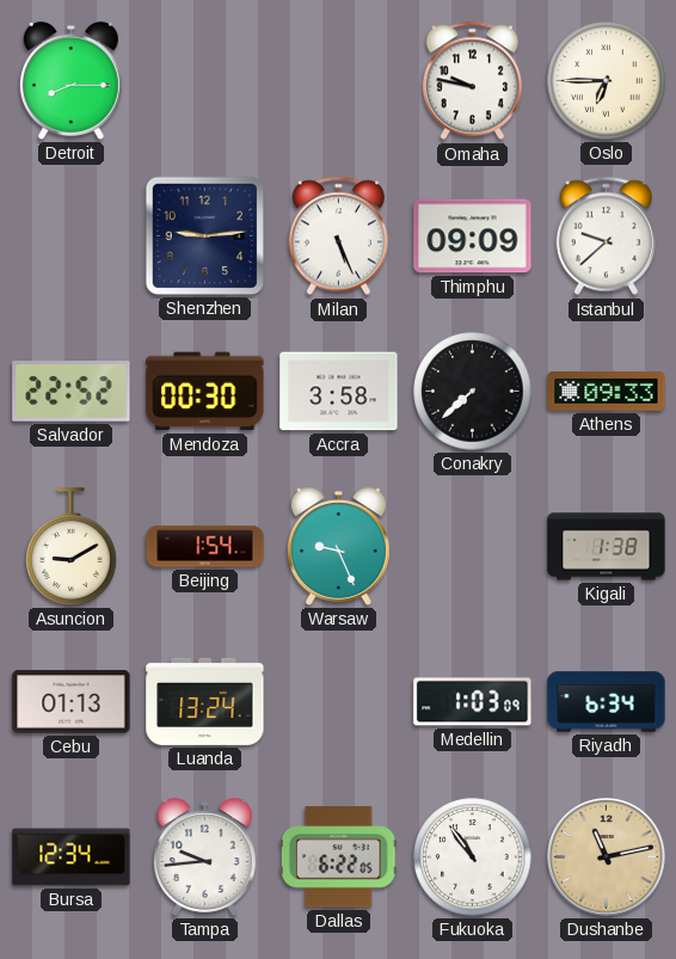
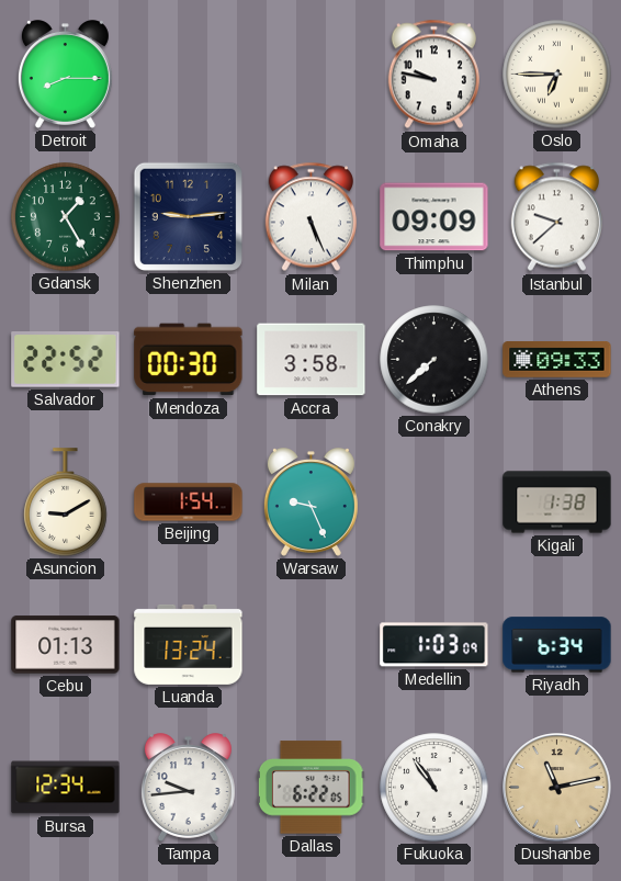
Gdansk: none -> 1:25
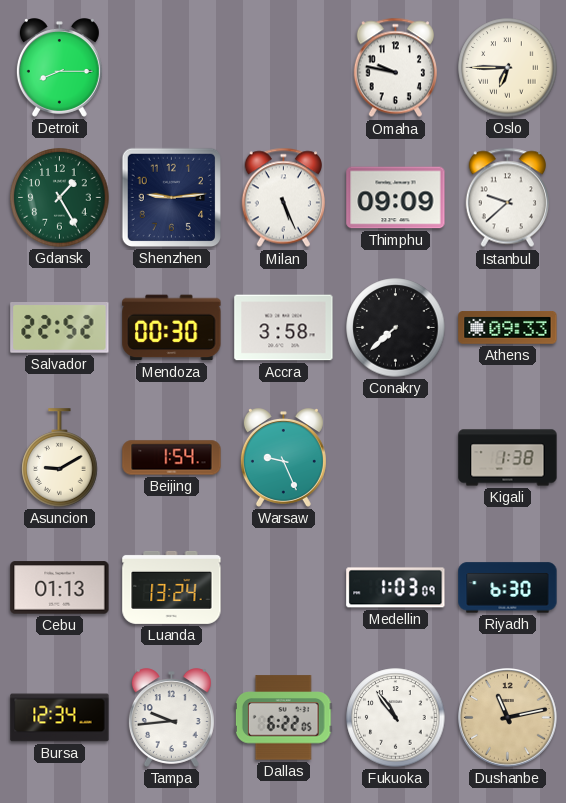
Riyadh: 6:34 -> 6:30
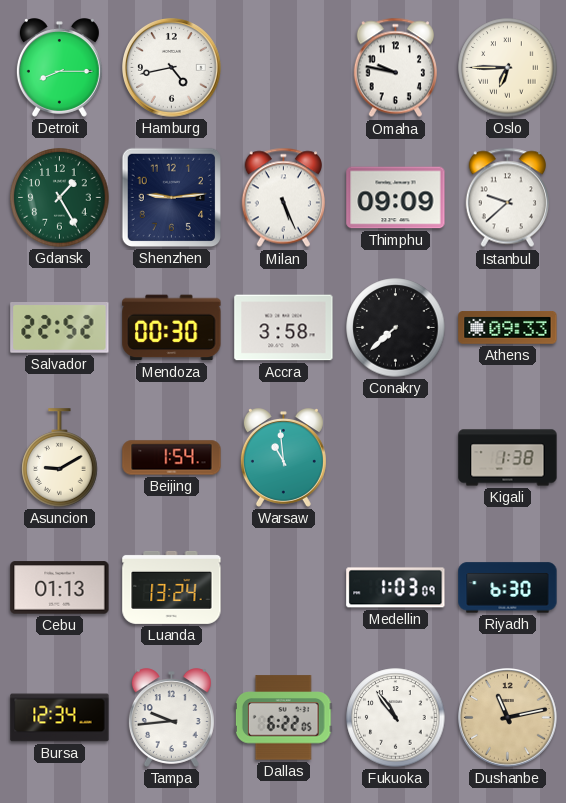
Hamburg: none -> 4:43
Warsaw: 9:26 -> 10:59
